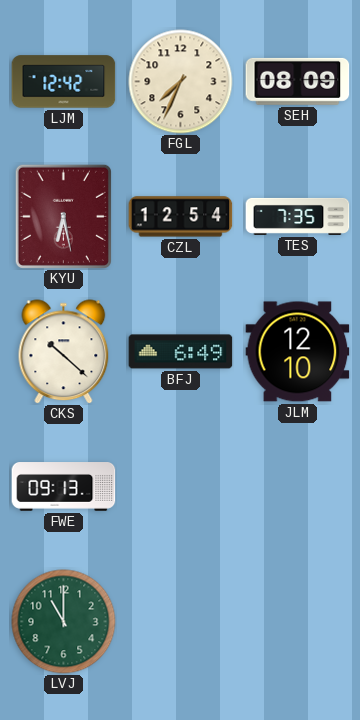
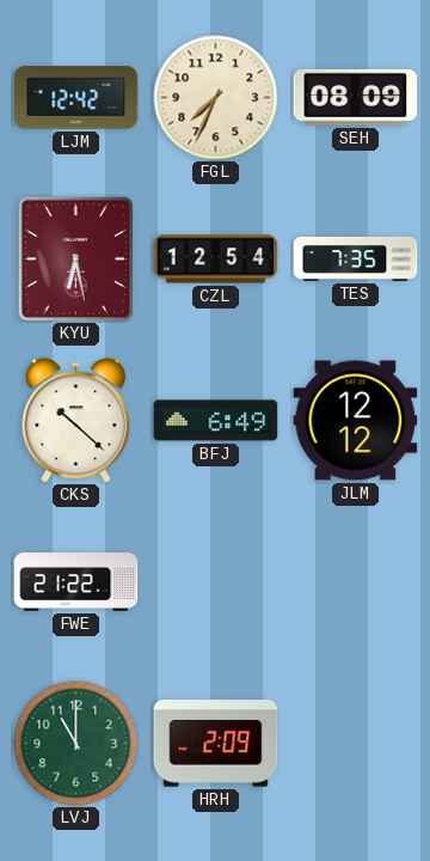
JLM: 12:10 -> 12:12
FWE: 09:13 -> 21:22
HRH: none -> 2:09
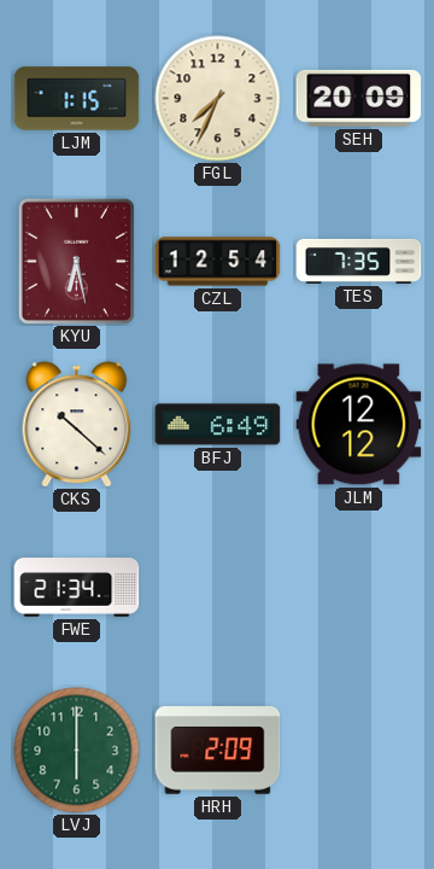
LJM: 12:42 -> 1:15
SEH: 08:09 -> 20:09
FWE: 21:22 -> 21:34
LVJ: 11:00 -> 6:00
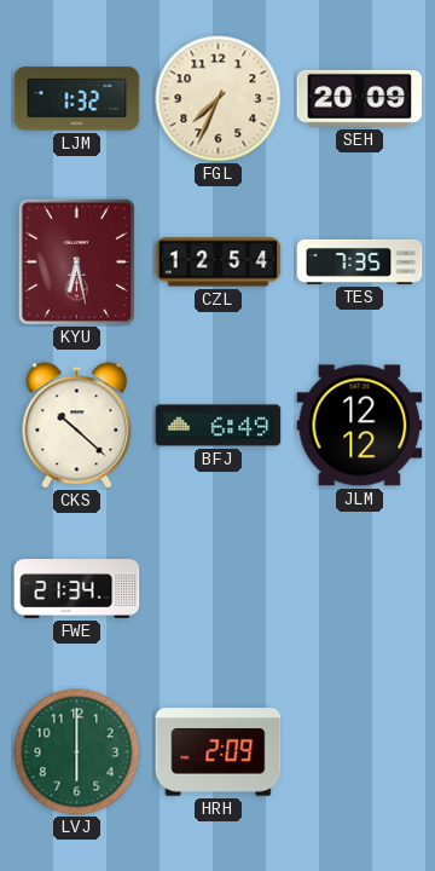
LJM: 1:15 -> 1:32
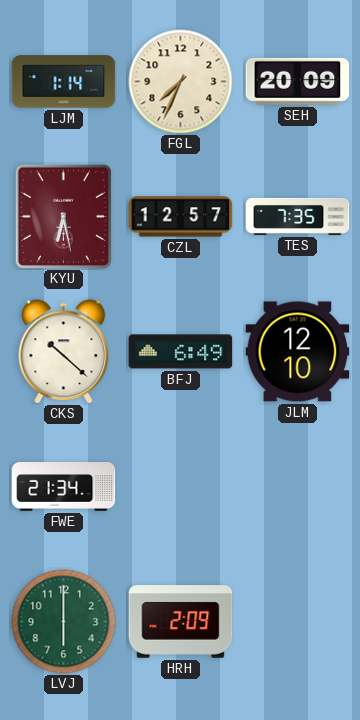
LJM: 1:32 -> 1:14
CZL: 12:54 -> 12:57
JLM: 12:12 -> 12:10
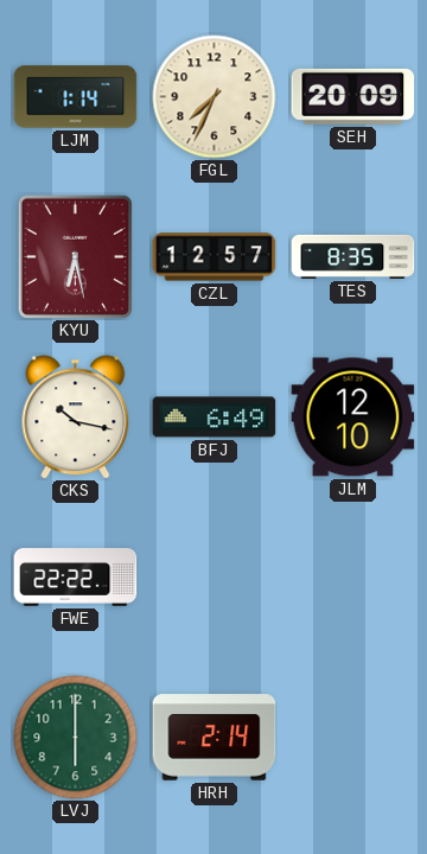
TES: 7:35 -> 8:35
CKS: 10:22 -> 10:17
FWE: 21:34 -> 22:22
HRH: 2:09 -> 2:14
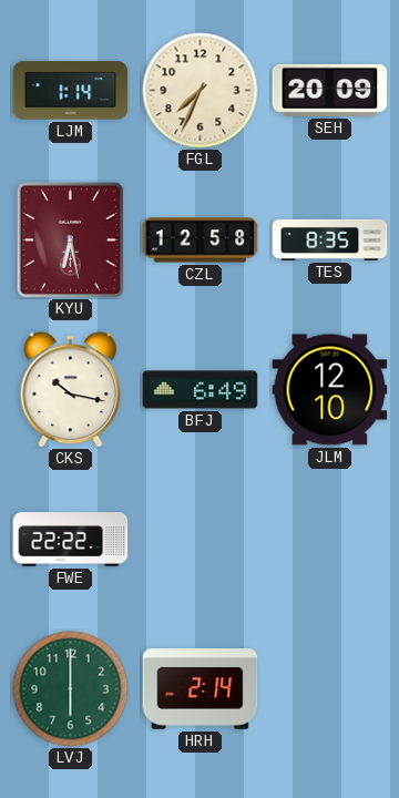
CZL: 12:57 -> 12:58
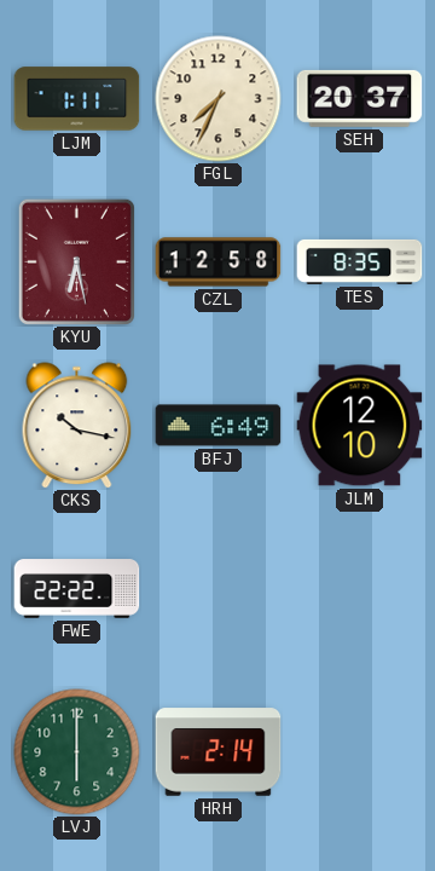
LJM: 1:14 -> 1:11
SEH: 20:09 -> 20:37
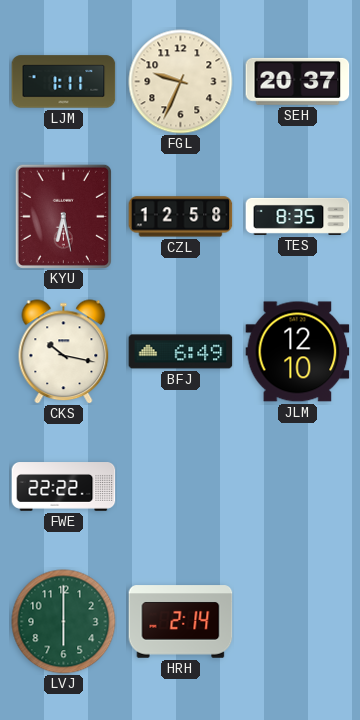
FGL: 7:34 -> 9:34
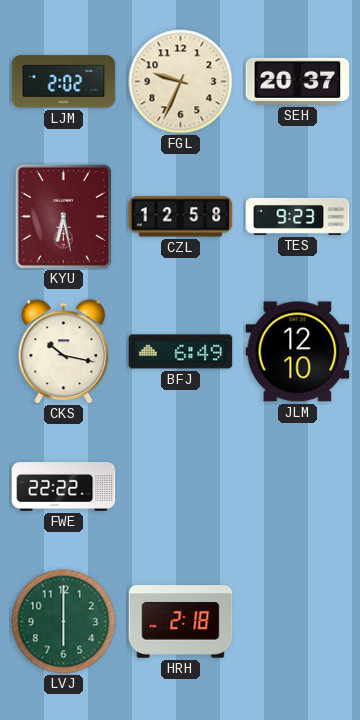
LJM: 1:11 -> 2:02
TES: 8:35 -> 9:23
HRH: 2:14 -> 2:18
